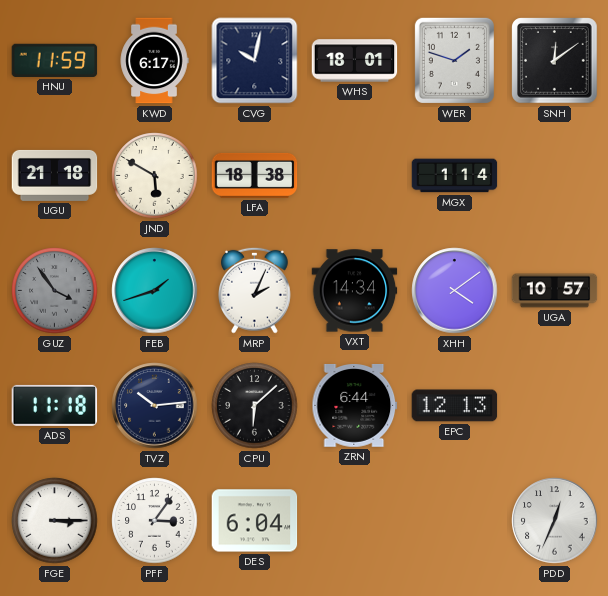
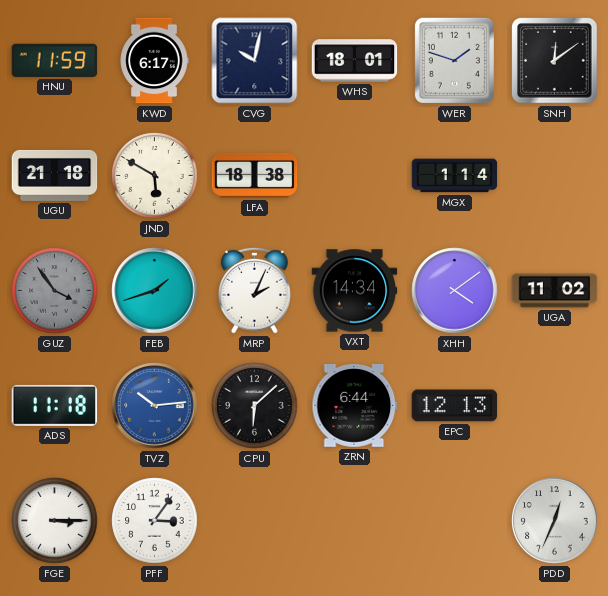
UGA: 10:57 -> 11:02
TVZ dial: navy -> blue
DES: 6:04 -> none
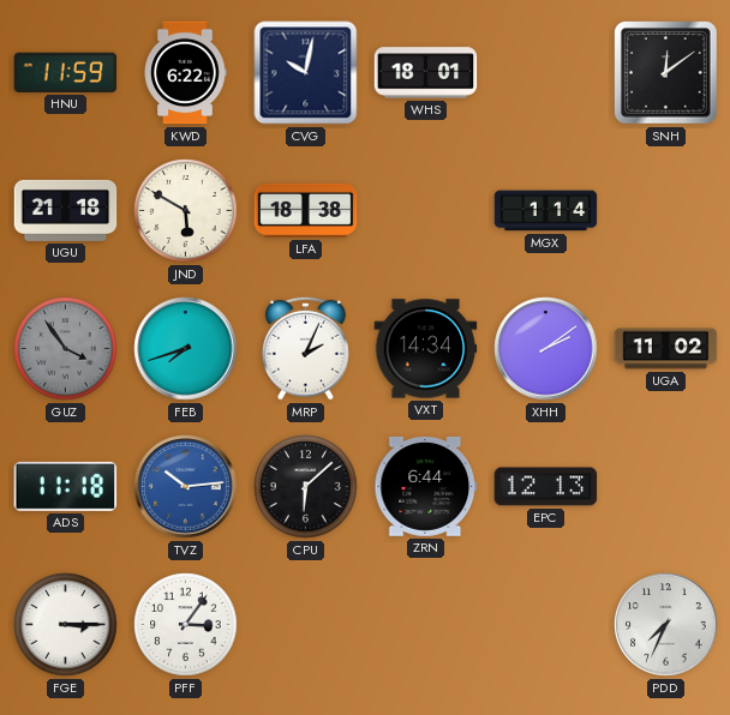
KWD: 6:17 -> 6:22
WER: 1:48 -> none
FEB: 1:42 -> 7:42
XHH: 4:09 -> 2:09
PDD: 12:34 -> 7:34
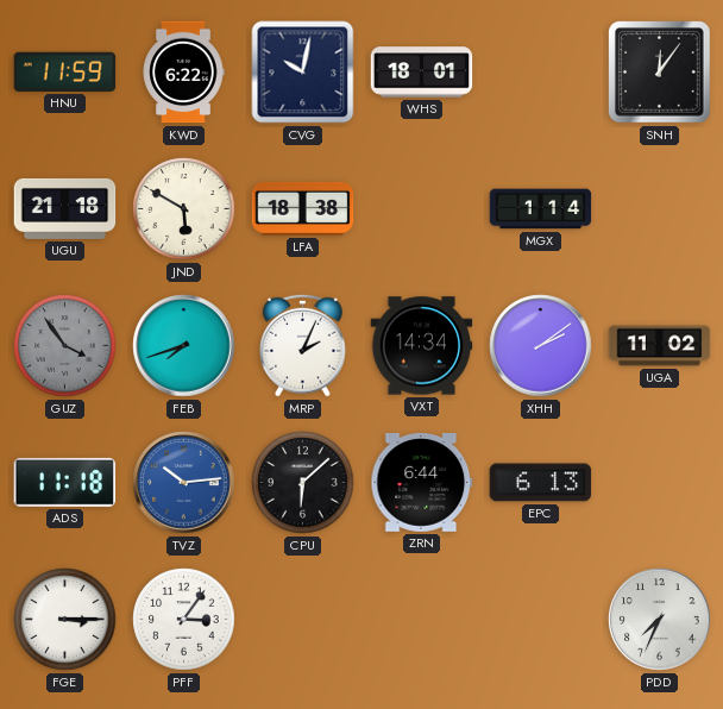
SNH: 12:09 -> 12:06
EPC: 12:13 -> 6:13
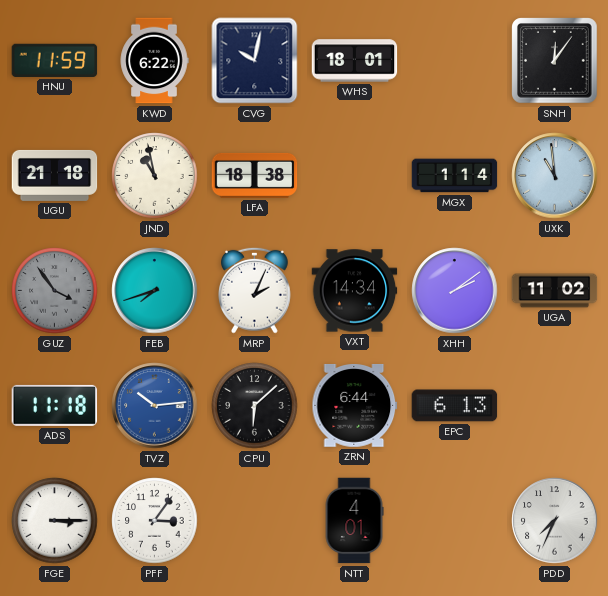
JND: 5:50 -> 10:58
UXK: none -> 10:59
NTT: none -> 4:01
